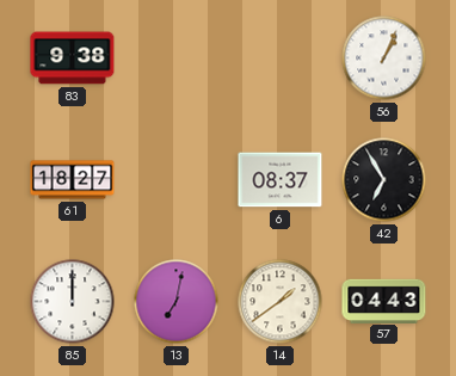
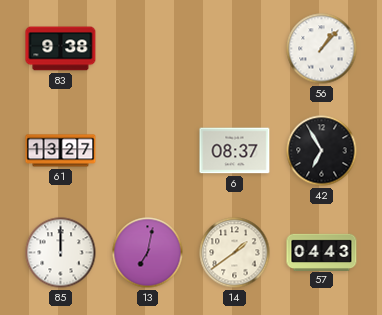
56: 1:04 -> 1:07
61: 18:27 -> 13:27
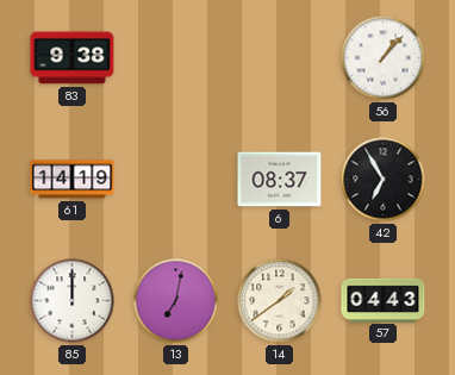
61: 13:27 -> 14:19
